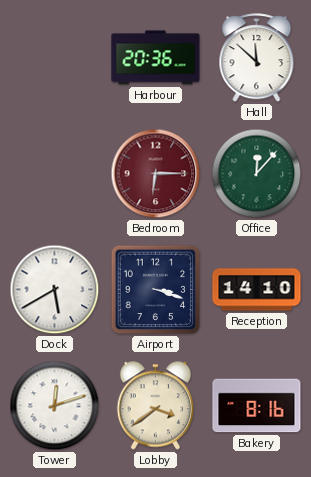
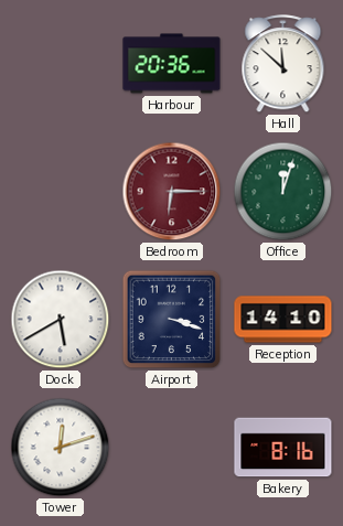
Office: 12:07 -> 12:03
Lobby: 3:39 -> none
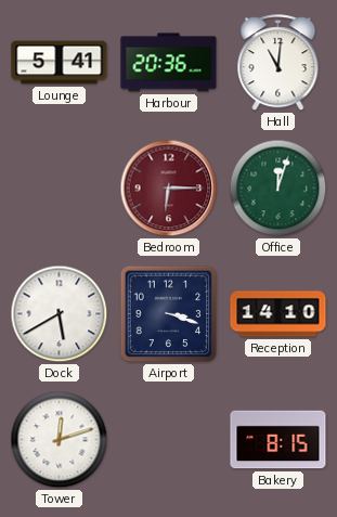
Lounge: none -> 5:41
Hall: 11:52 -> 11:01
Bakery: 8:16 -> 8:15
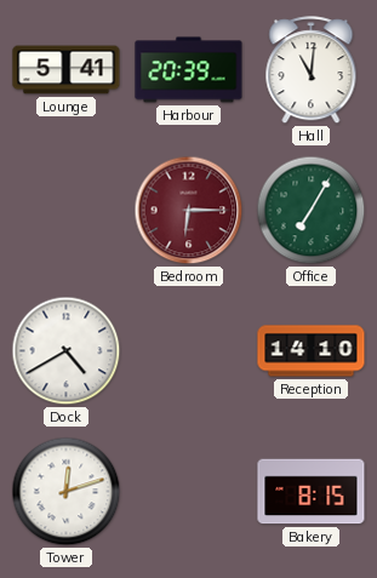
Harbour: 20:36 -> 20:39
Office: 12:03 -> 7:05
Dock: 5:40 -> 4:40
Airport: 3:18 -> none
